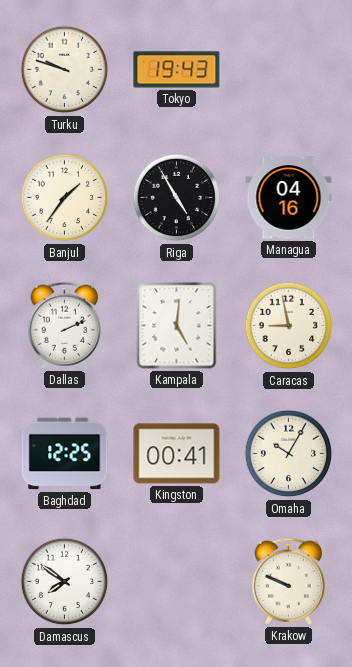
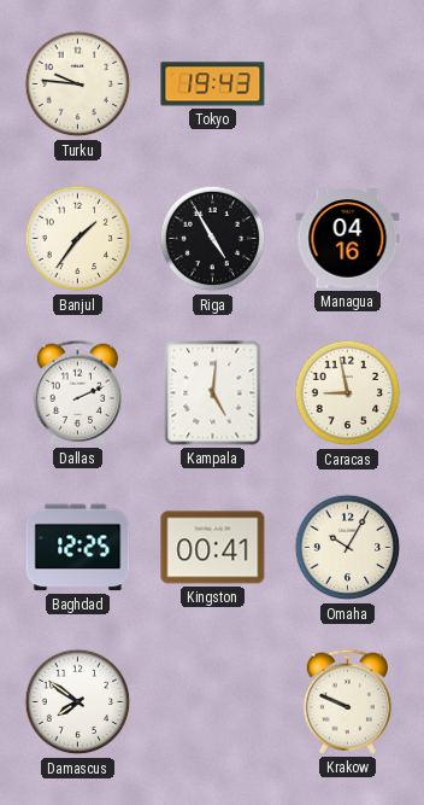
Turku: 9:48 -> 9:46
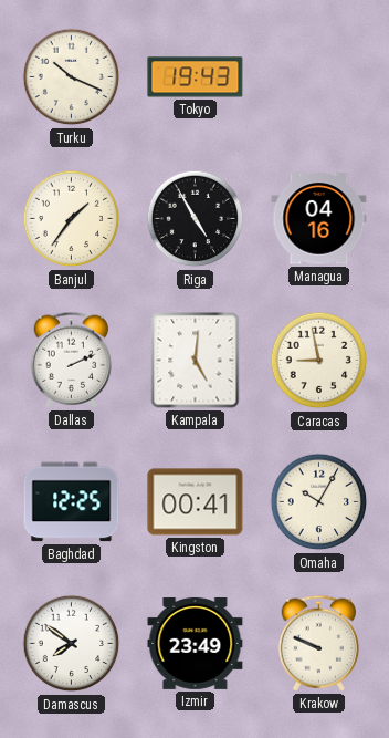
Turku: 9:46 -> 10:19
Izmir: none -> 23:49
